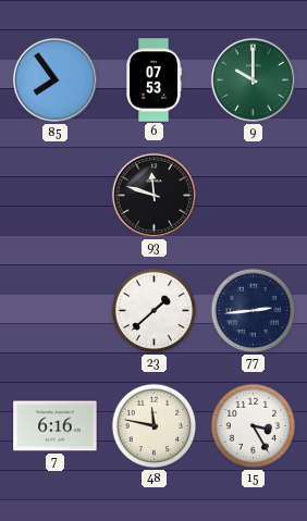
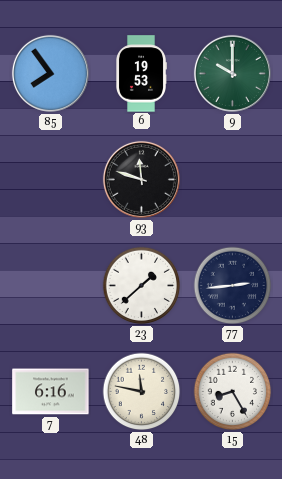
6: 07:53 -> 19:53
15: 3:25 -> 8:25
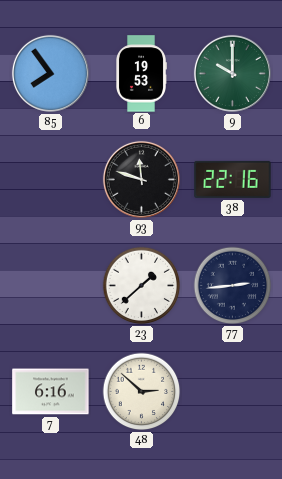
38: none -> 22:16
48: 11:47 -> 2:52
15: 8:25 -> none
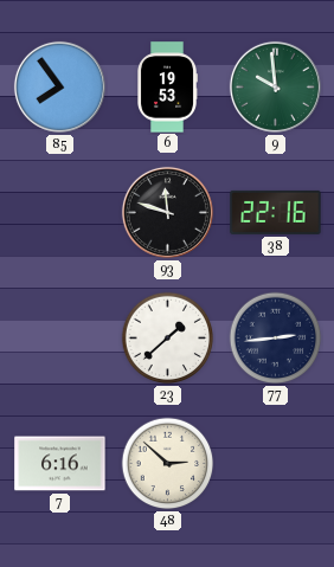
9: 10:00 -> 9:59
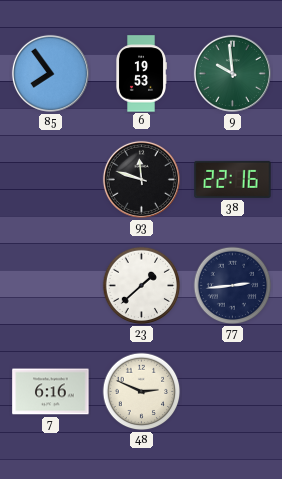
48: 2:52 -> 2:49
